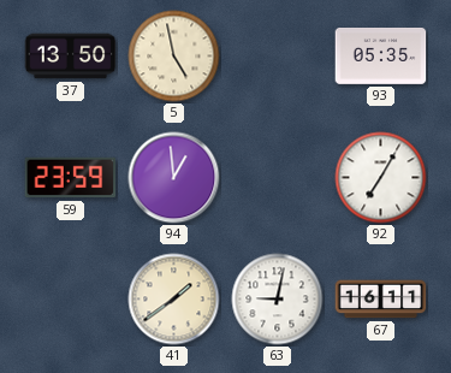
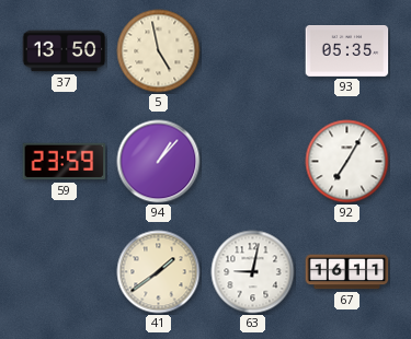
94: 12:59 -> 1:07
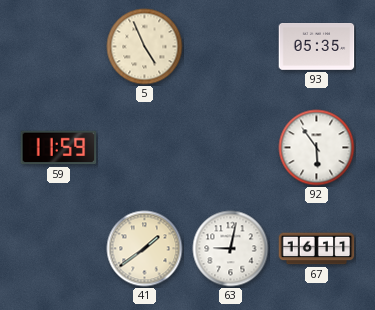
37: 13:50 -> none
5: 4:58 -> 4:56
59: 23:59 -> 11:59
94: 1:07 -> none
92: 7:05 -> 5:54
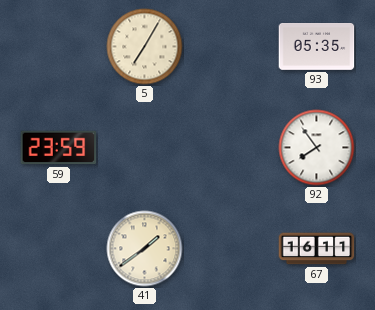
5: 4:56 -> 7:05
59: 11:59 -> 23:59
92: 5:54 -> 7:54
63: 9:02 -> none
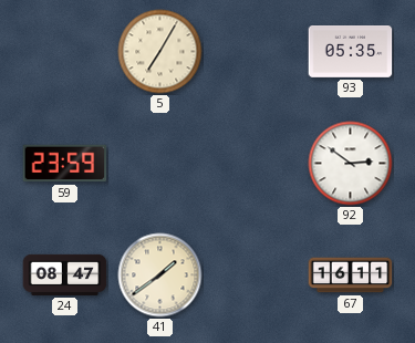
92: 7:54 -> 2:51
24: none -> 08:47
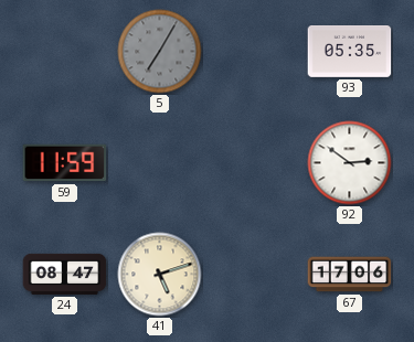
5 dial: cream -> grey
59: 23:59 -> 11:59
41: 1:39 -> 5:12
67: 16:11 -> 17:06
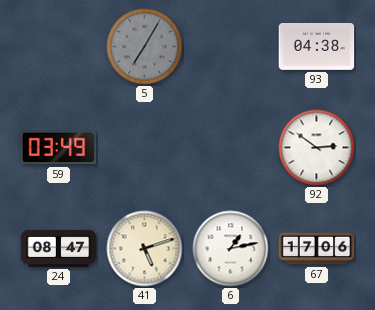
93: 05:35 -> 04:38
59: 11:59 -> 03:49
6: none -> 1:13
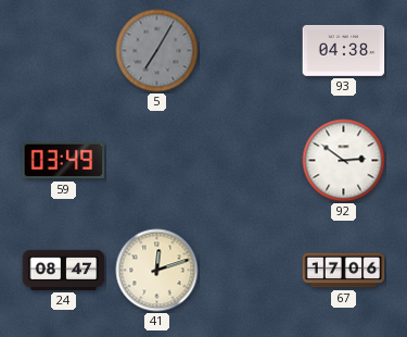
41: 5:12 -> 12:12
6: 1:13 -> none
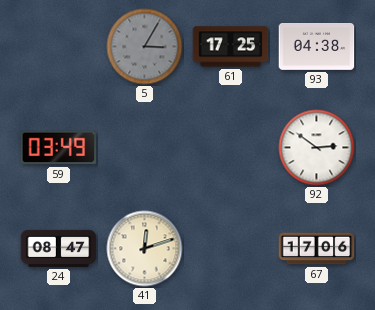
5: 7:05 -> 3:05
61: none -> 17:25
